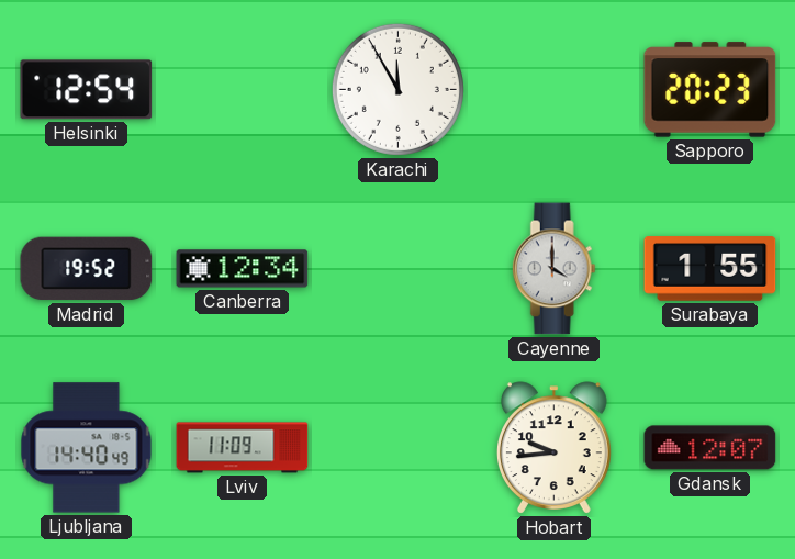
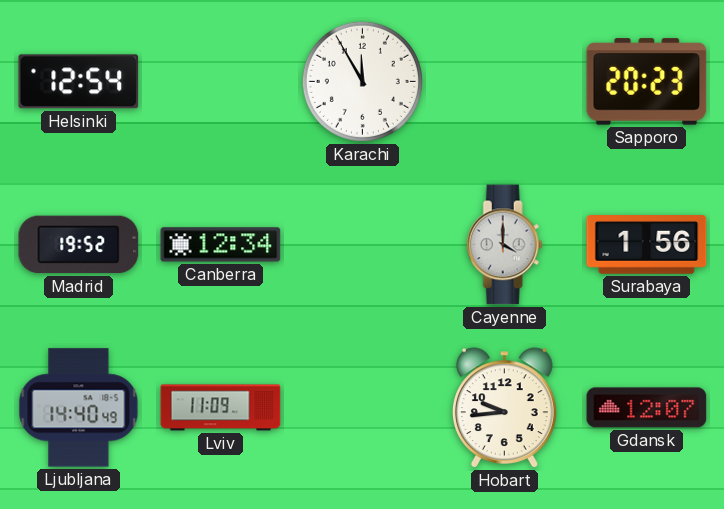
Surabaya: 1:55 -> 1:56
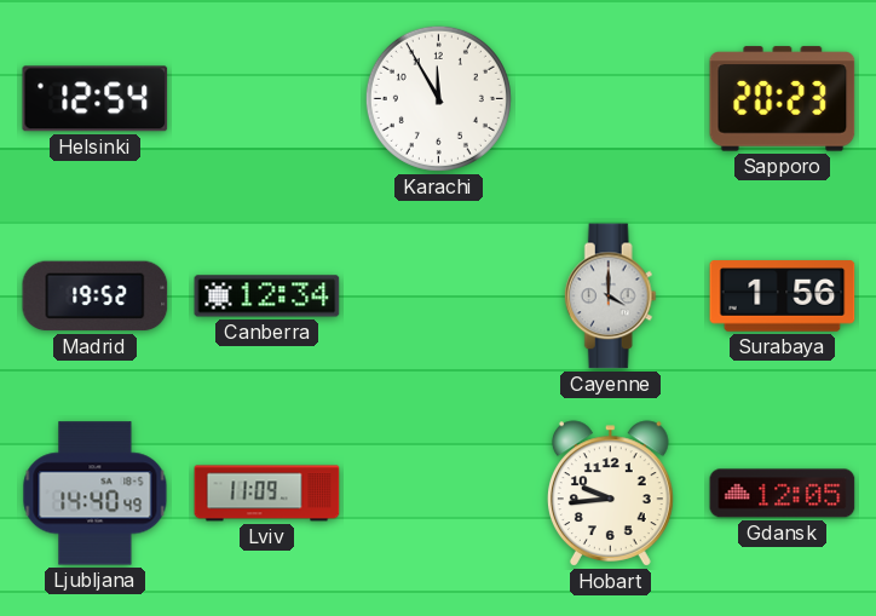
Gdansk: 12:07 -> 12:05
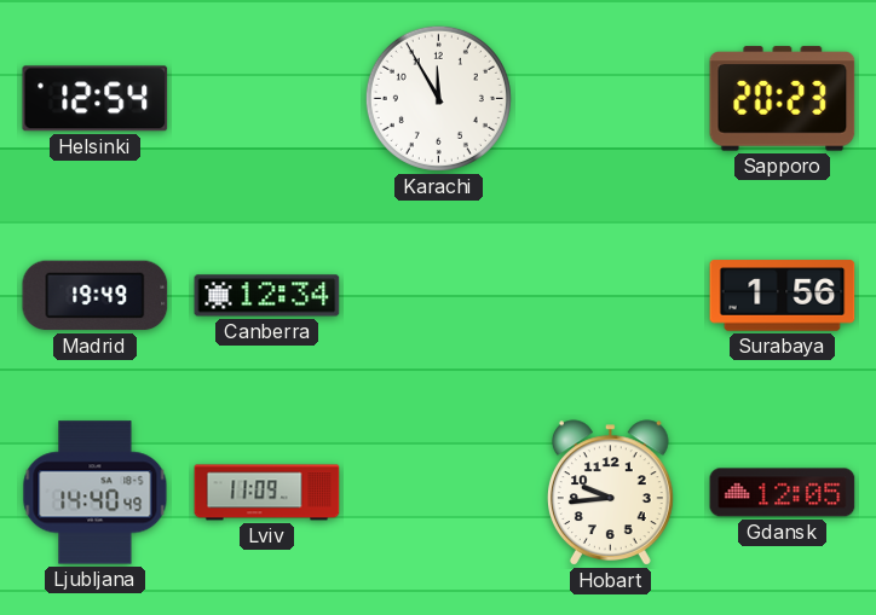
Madrid: 19:52 -> 19:49
Cayenne: 4:00 -> none
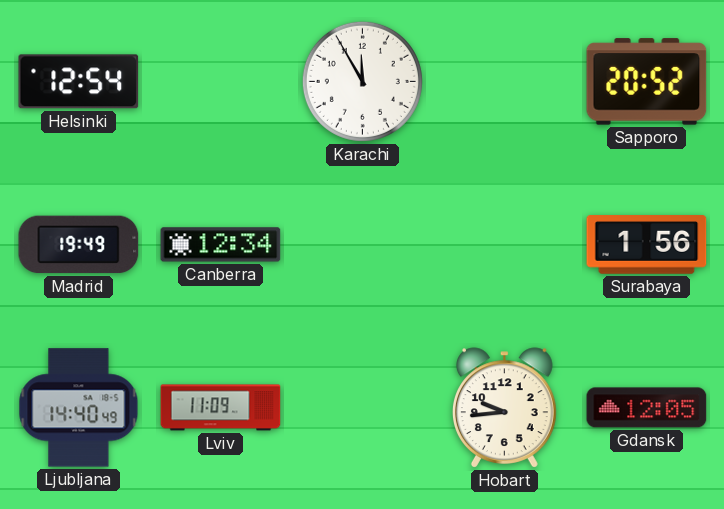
Sapporo: 20:23 -> 20:52
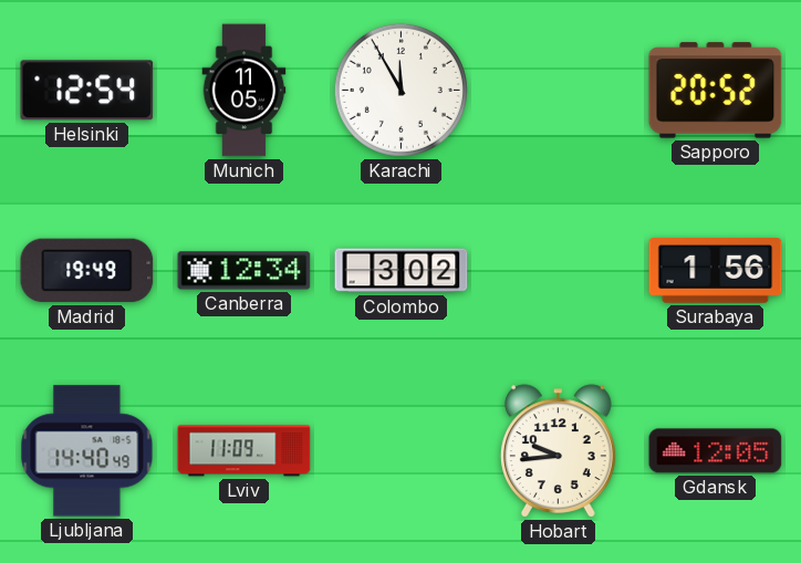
Munich: none -> 11:05
Colombo: none -> 3:02
